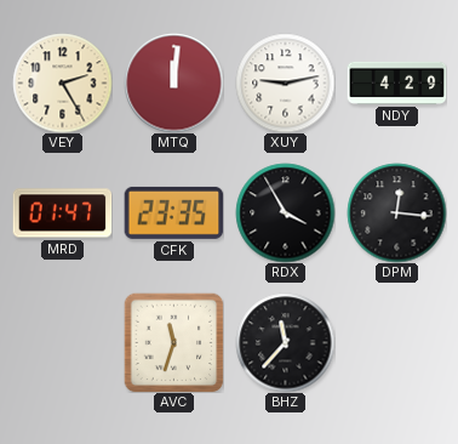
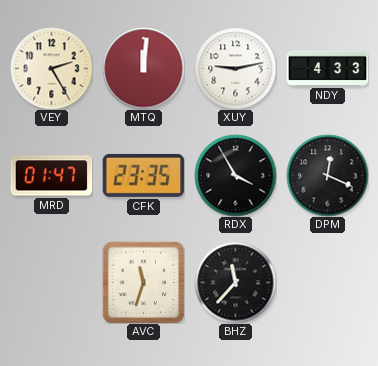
NDY: 4:29 -> 4:33
DPM: 12:16 -> 12:19
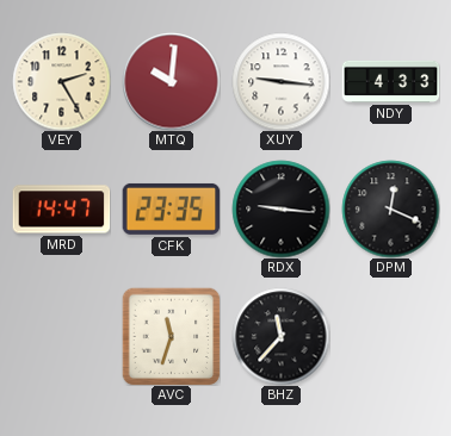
MTQ: 12:01 -> 10:01
XUY: 9:13 -> 9:16
MRD: 01:47 -> 14:47
RDX: 3:55 -> 9:16
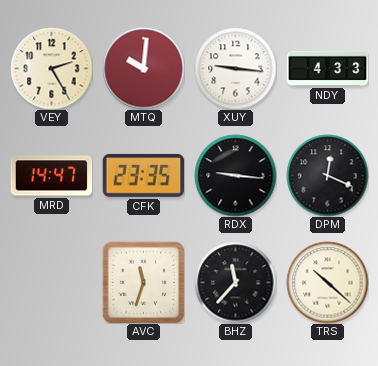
TRS: none -> 10:22
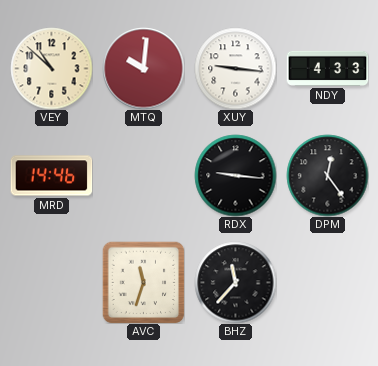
VEY: 2:25 -> 10:52
MRD: 14:47 -> 14:46
CFK: 23:35 -> none
DPM: 12:19 -> 12:24
TRS: 10:22 -> none
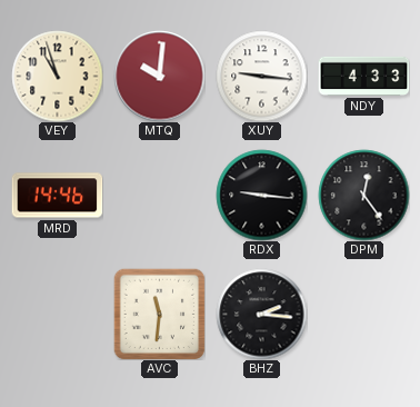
VEY: 10:52 -> 10:57
AVC: 11:33 -> 11:31
BHZ: 11:37 -> 2:16
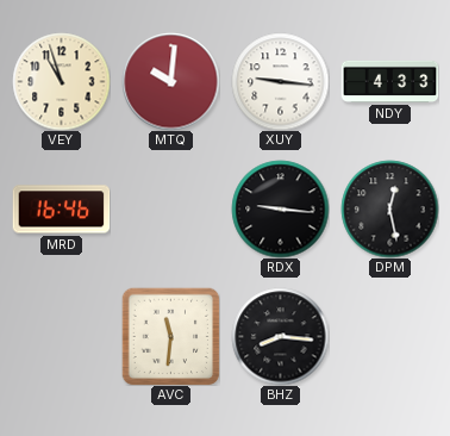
MRD: 14:46 -> 16:46
DPM: 12:24 -> 12:28
BHZ: 2:16 -> 8:16
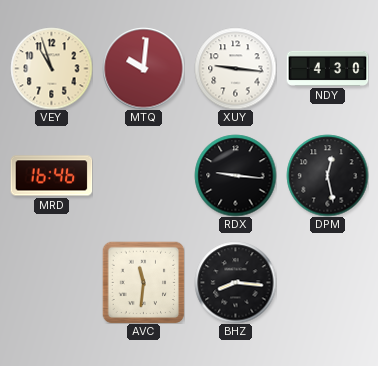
NDY: 4:33 -> 4:30
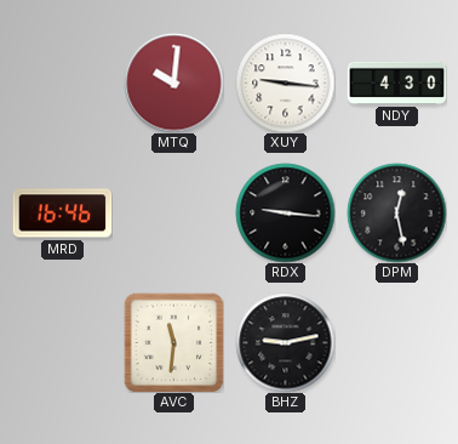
VEY: 10:57 -> none
BHZ: 8:16 -> 9:13
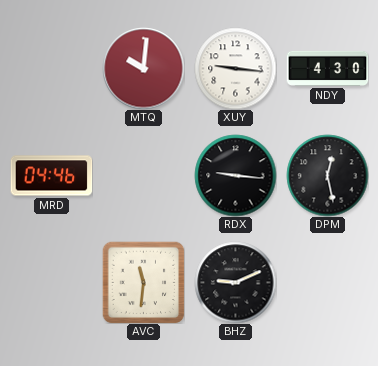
MRD: 16:46 -> 04:46
BHZ: 9:13 -> 9:11
